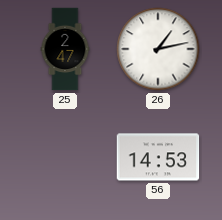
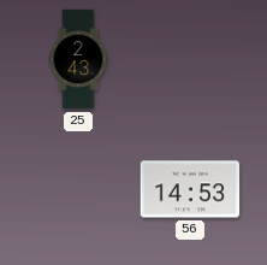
25: 2:47 -> 2:43
26: 1:13 -> none
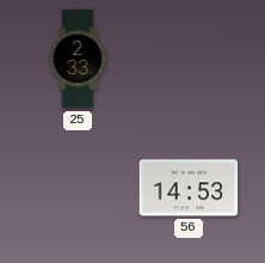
25: 2:43 -> 2:33
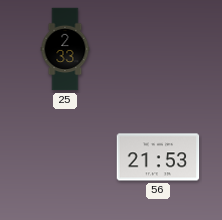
56: 14:53 -> 21:53
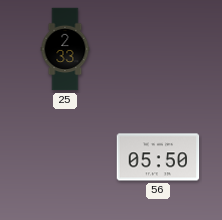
56: 21:53 -> 05:50
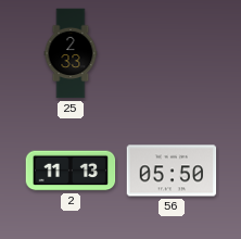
2: none -> 11:13
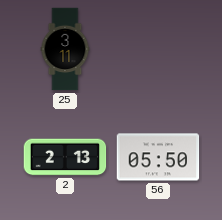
25: 2:33 -> 3:11
2: 11:13 -> 2:13
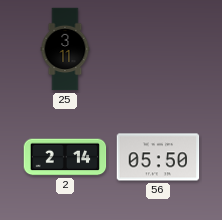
2: 2:13 -> 2:14
